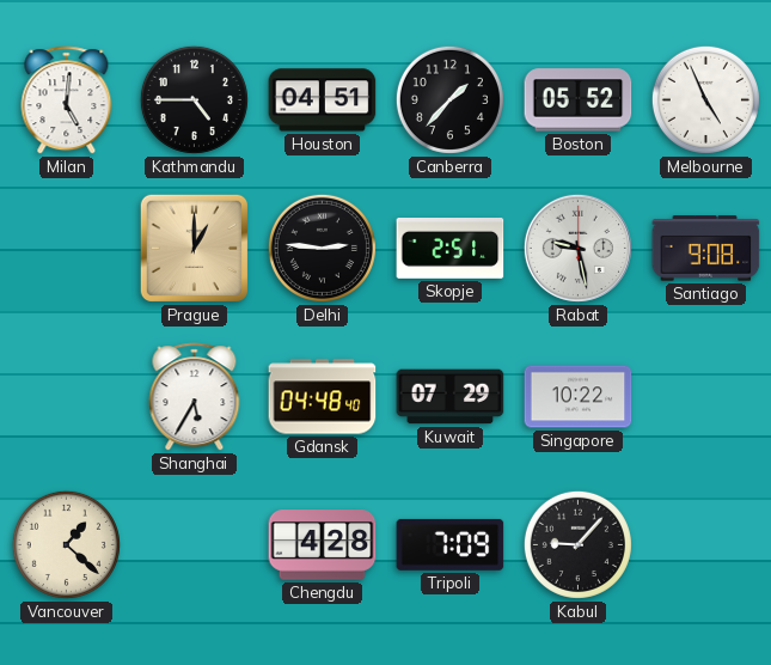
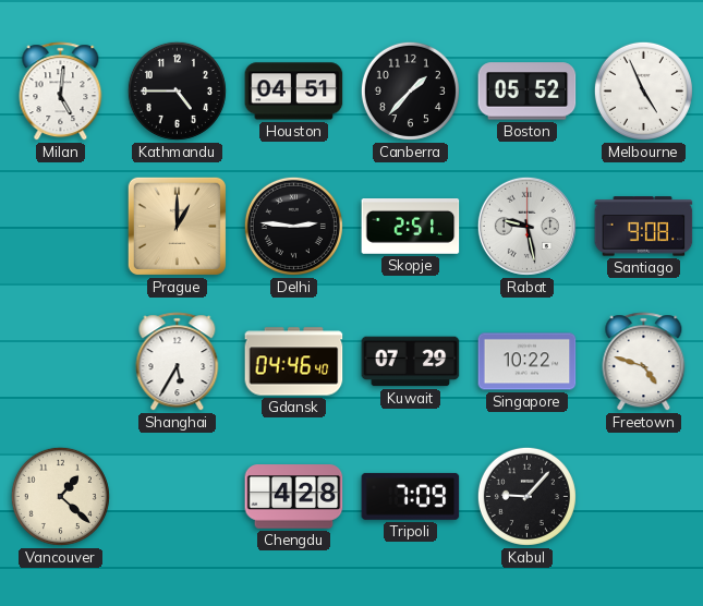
Gdansk: 04:48 -> 04:46
Freetown: none -> 4:48
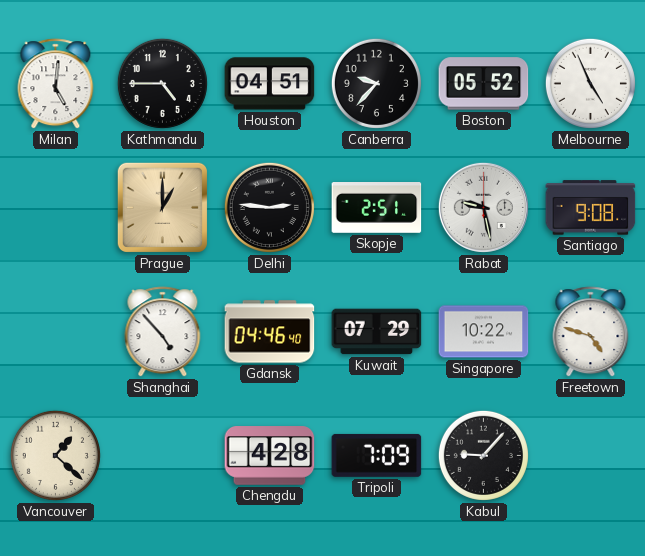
Canberra: 1:37 -> 9:37
Shanghai: 5:35 -> 4:53
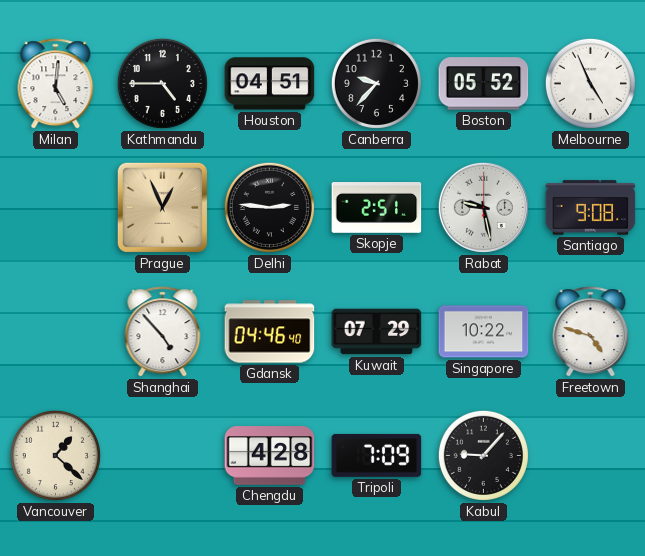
Prague: 1:00 -> 12:56
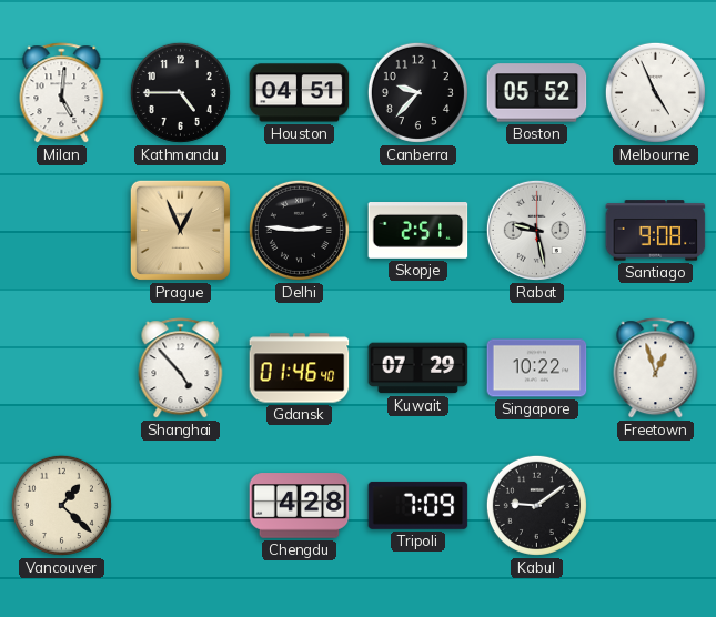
Gdansk: 04:46 -> 01:46
Freetown: 4:48 -> 12:57
Kabul: 9:07 -> 9:09
